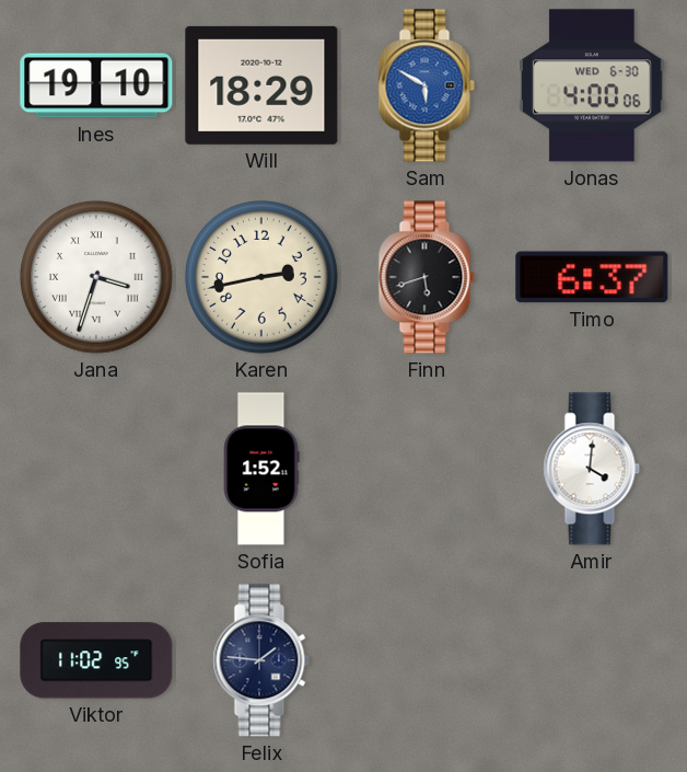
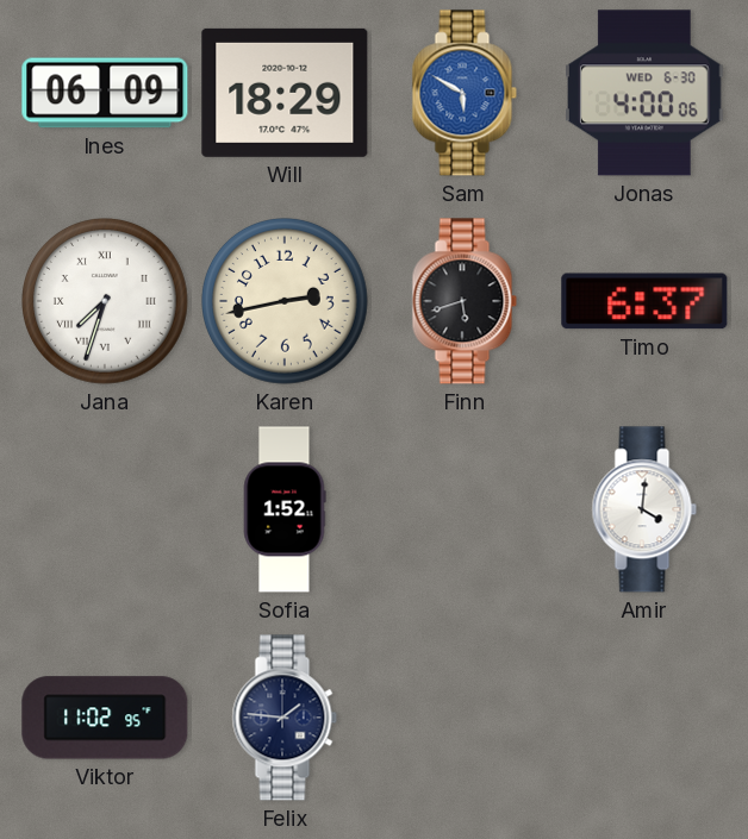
Ines: 19:10 -> 06:09
Jana: 3:33 -> 7:33
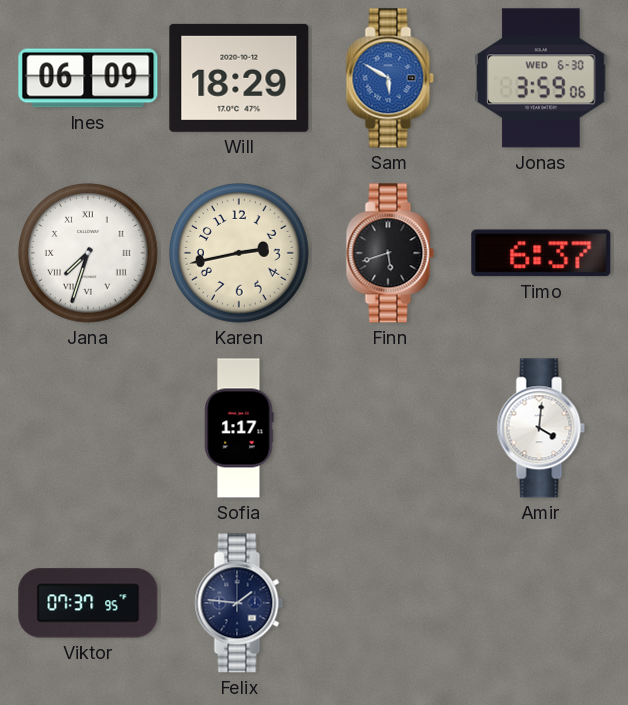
Jonas: 4:00 -> 3:59
Sofia: 1:52 -> 1:17
Viktor: 11:02 -> 07:37
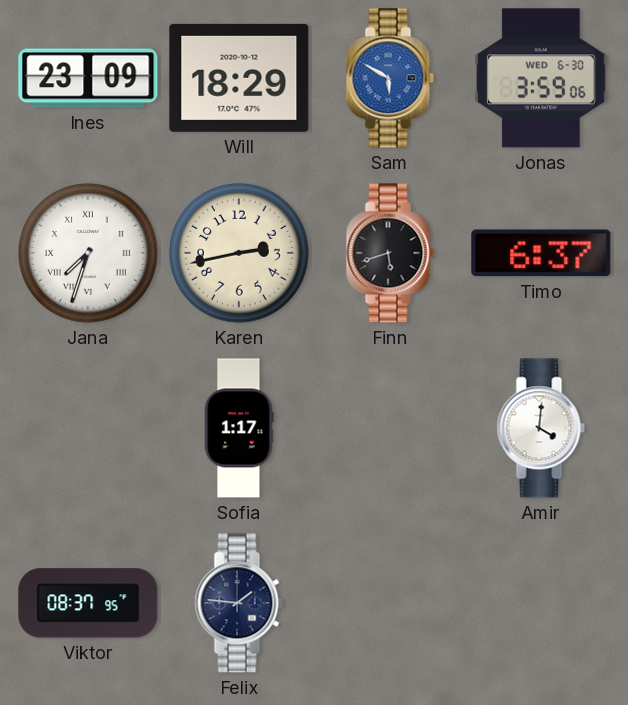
Ines: 06:09 -> 23:09
Viktor: 07:37 -> 08:37
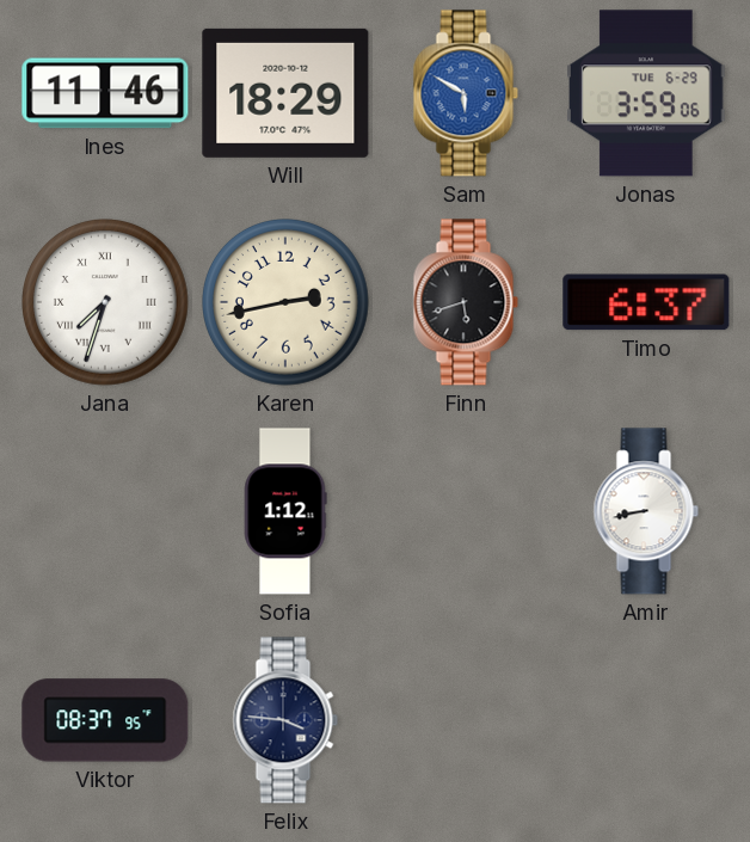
Ines: 23:09 -> 11:46
Jonas date: WED 6-30 -> TUE 6-29
Sofia: 1:17 -> 1:12
Amir: 4:01 -> 8:43
Felix: 1:46 -> 3:46
